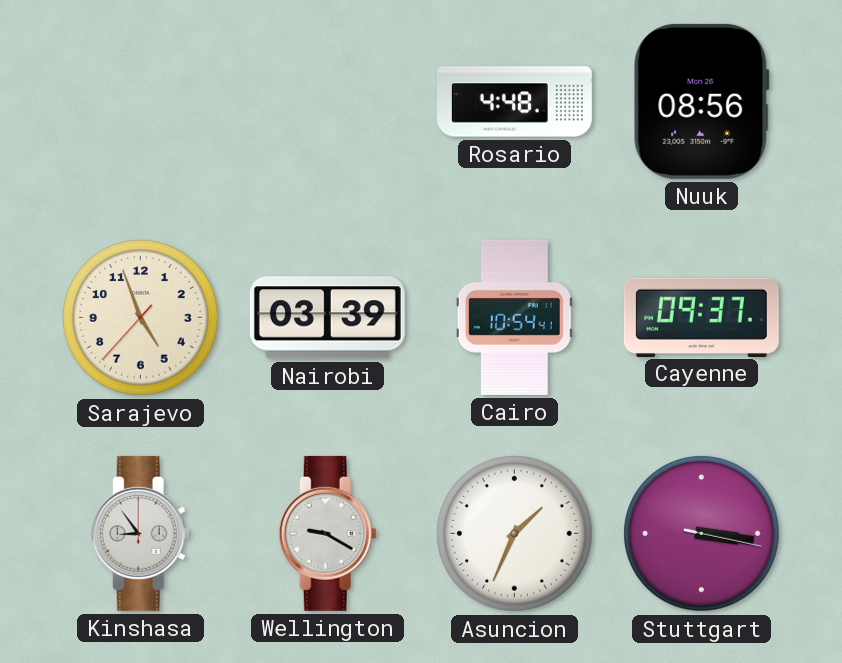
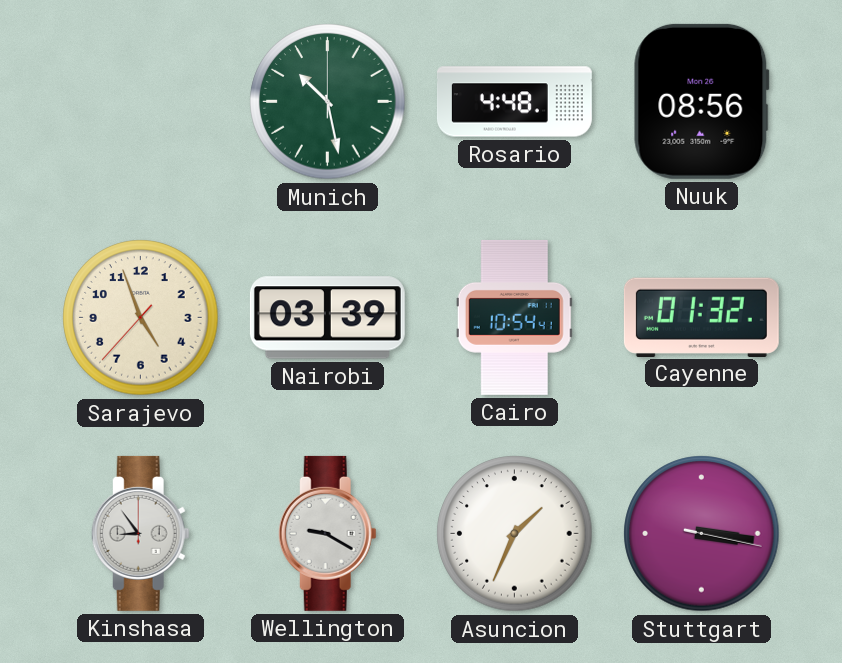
Munich: none -> 10:28
Cayenne: 09:37 -> 01:32
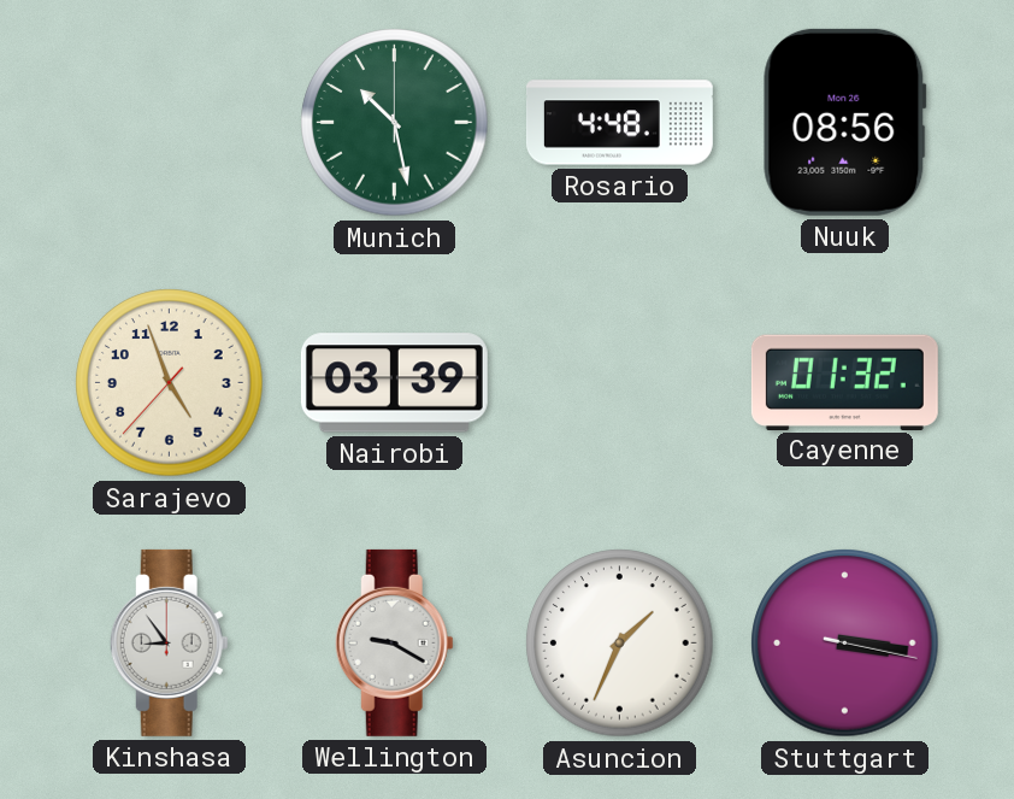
Cairo: 10:54 -> none
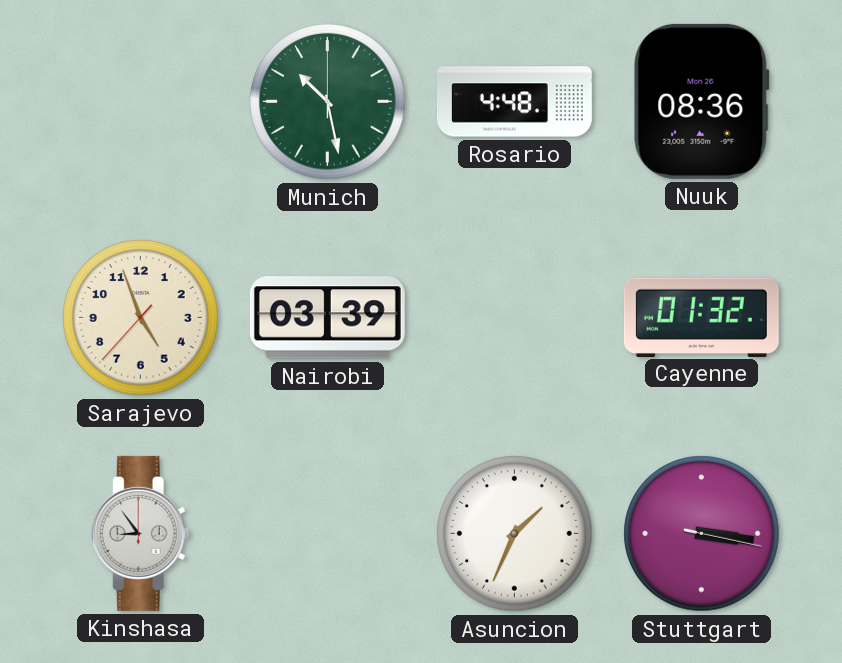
Nuuk: 08:56 -> 08:36
Wellington: 9:20 -> none
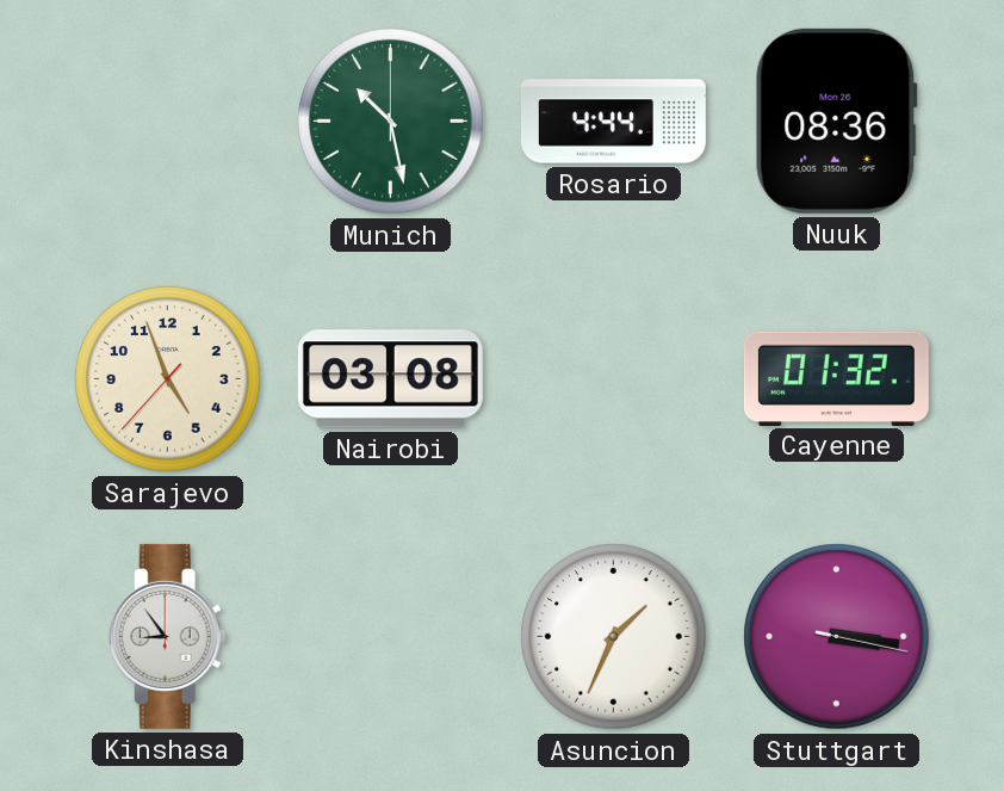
Rosario: 4:48 -> 4:44
Nairobi: 03:39 -> 03:08
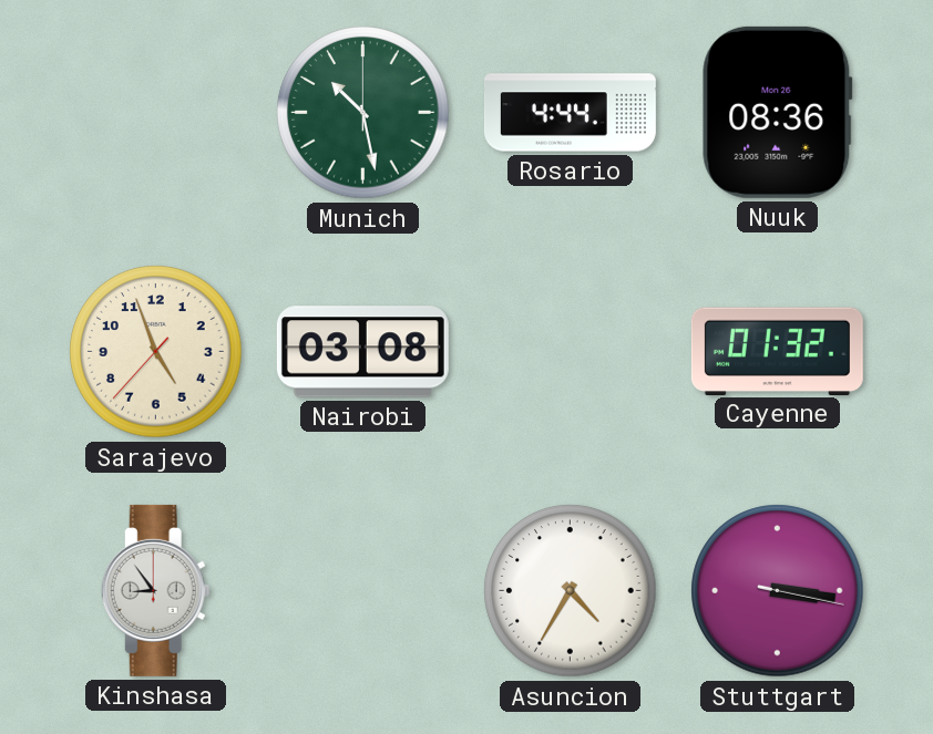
Asuncion: 1:34 -> 4:35
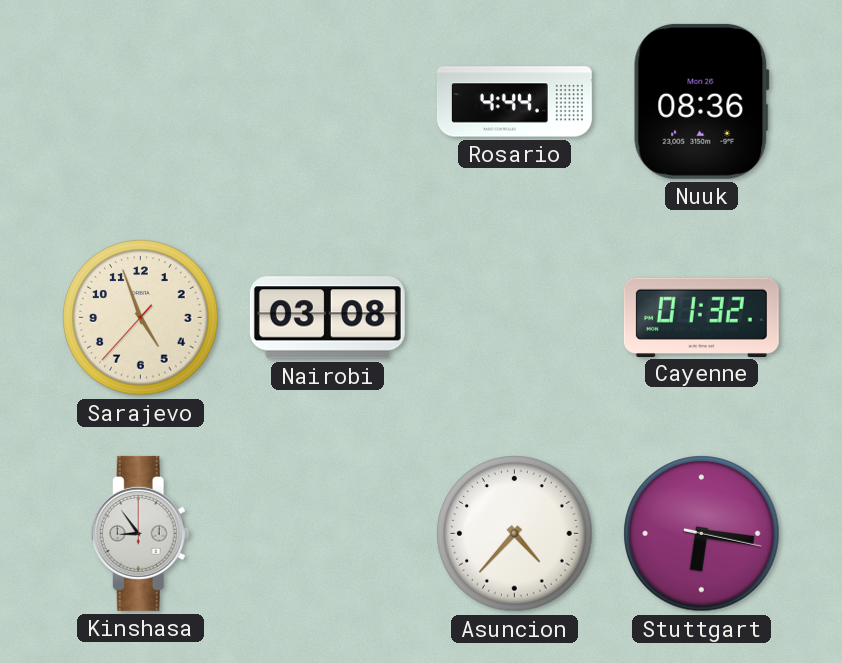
Munich: 10:28 -> none
Asuncion: 4:35 -> 4:37
Stuttgart: 3:16 -> 6:16
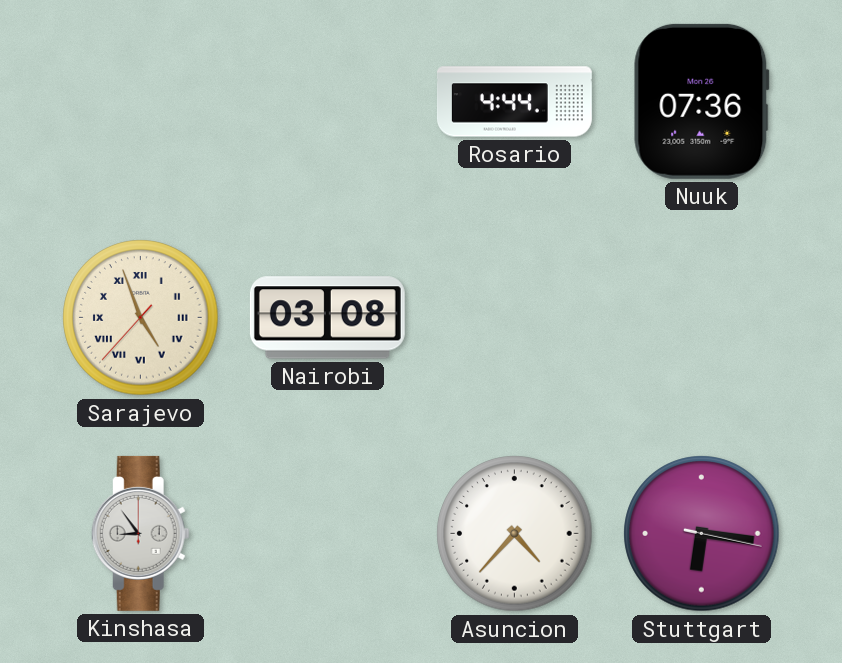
Nuuk: 08:36 -> 07:36
Sarajevo numerals: Arabic -> Roman
Cayenne: 01:32 -> none
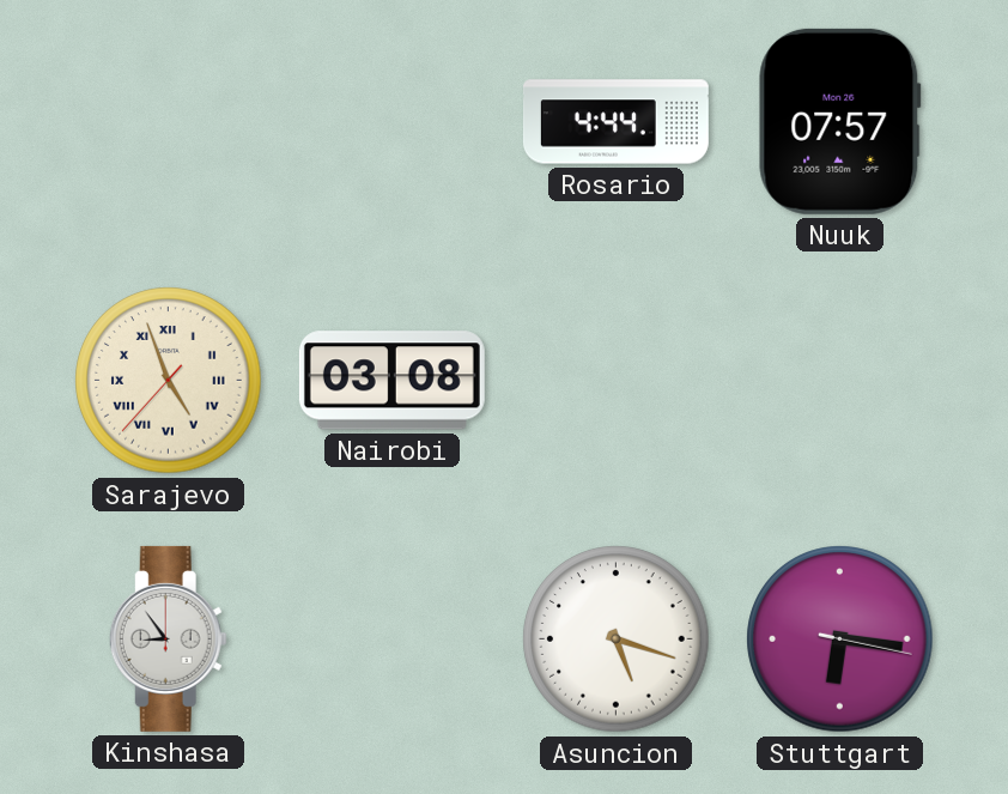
Nuuk: 07:36 -> 07:57
Asuncion: 4:37 -> 5:18
